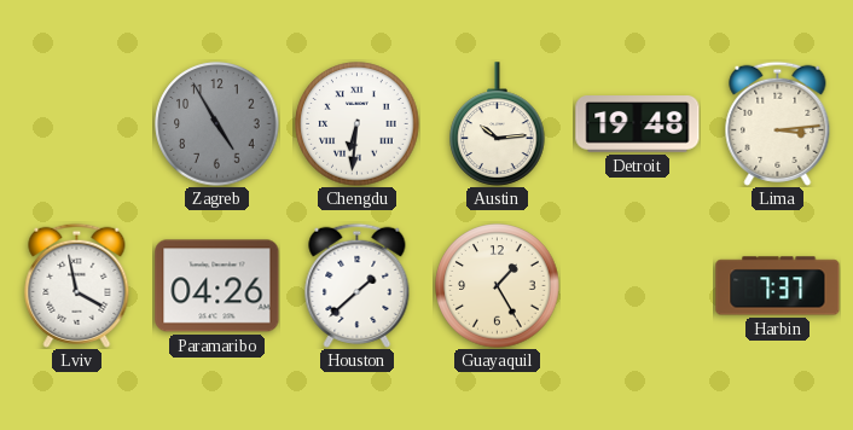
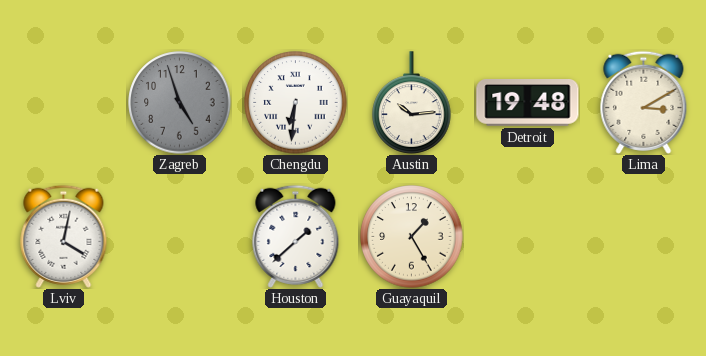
Zagreb: 4:55 -> 4:57
Lima: 3:14 -> 3:10
Lviv: 3:58 -> 4:02
Paramaribo: 04:26 -> none
Harbin: 7:37 -> none
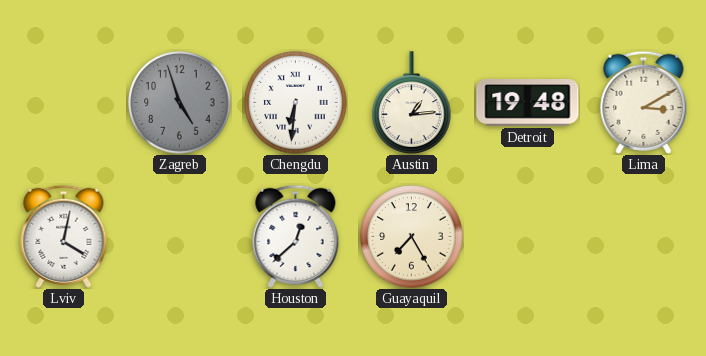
Austin: 10:14 -> 1:14
Houston: 1:38 -> 12:38
Guayaquil: 1:25 -> 7:25
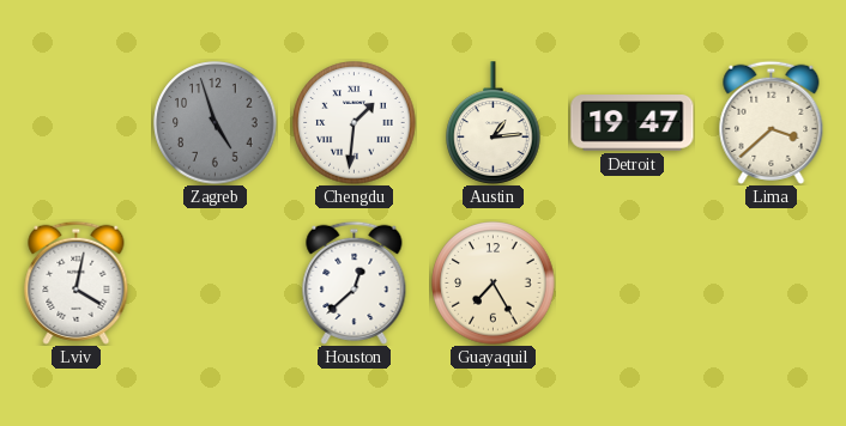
Chengdu: 6:31 -> 1:31
Detroit: 19:48 -> 19:47
Lima: 3:10 -> 3:38
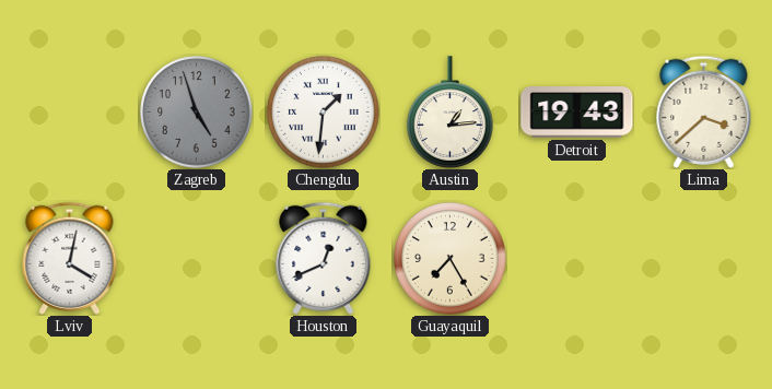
Detroit: 19:47 -> 19:43
Houston: 12:38 -> 12:41
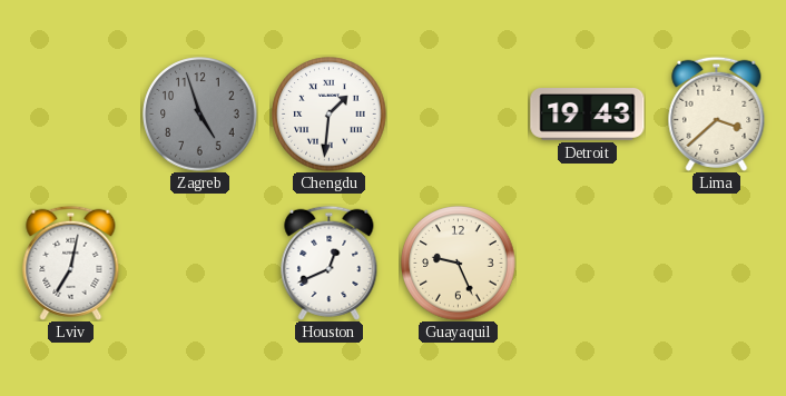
Austin: 1:14 -> none
Lviv: 4:02 -> 7:02
Guayaquil: 7:25 -> 9:26
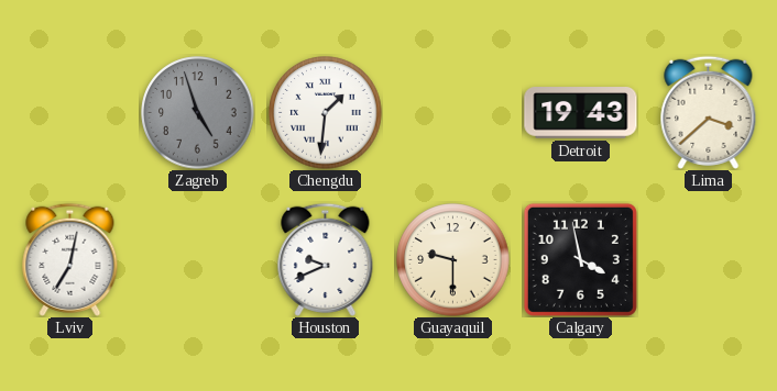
Houston: 12:41 -> 9:41
Guayaquil: 9:26 -> 9:30
Calgary: none -> 3:58
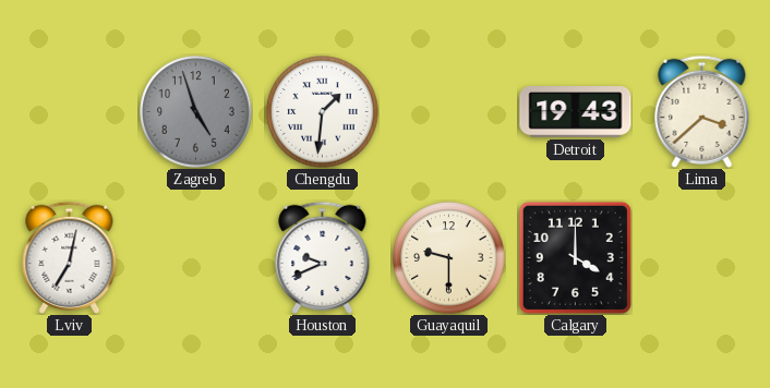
Calgary: 3:58 -> 4:00
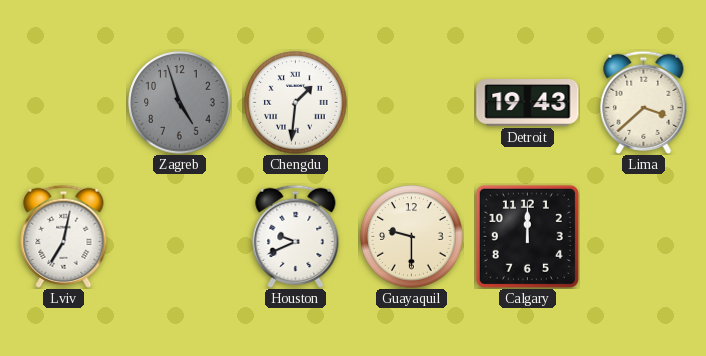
Calgary: 4:00 -> 12:00
